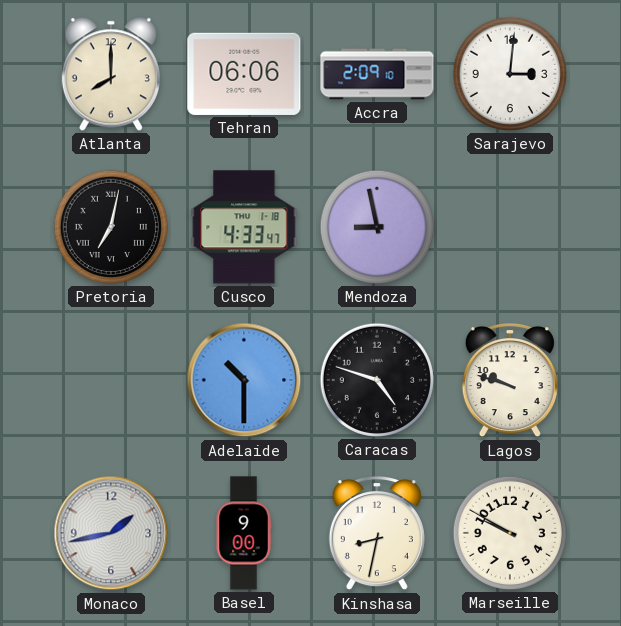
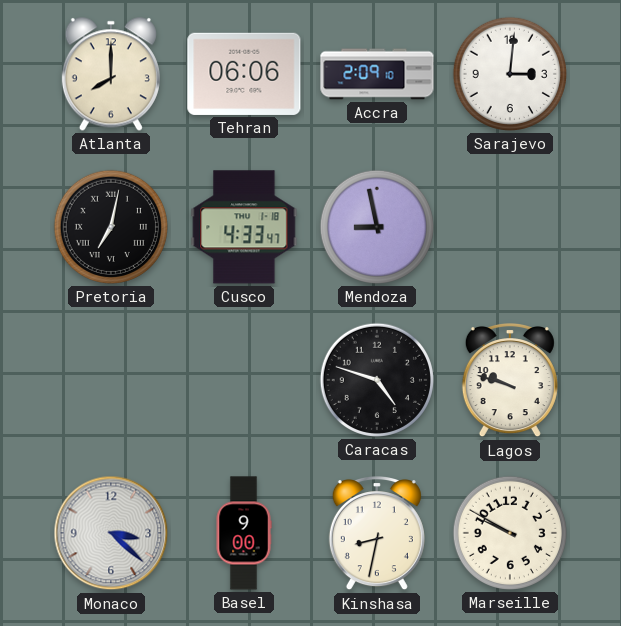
Adelaide: 10:30 -> none
Monaco: 1:43 -> 3:22
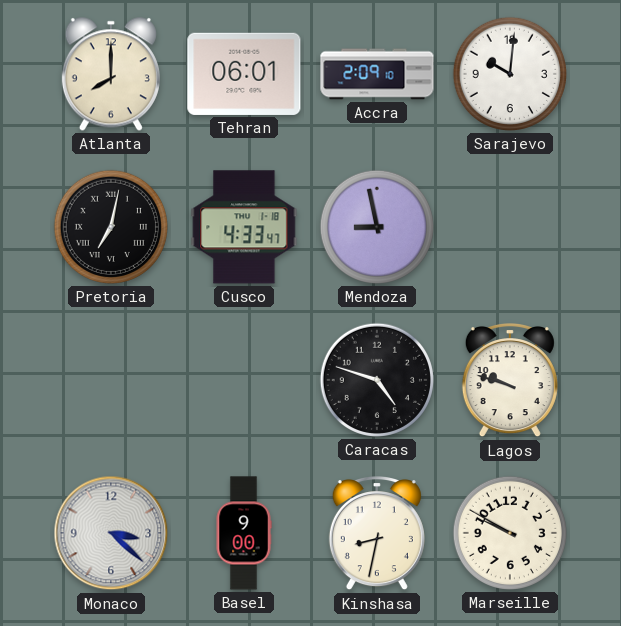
Tehran: 06:06 -> 06:01
Sarajevo: 3:01 -> 10:01
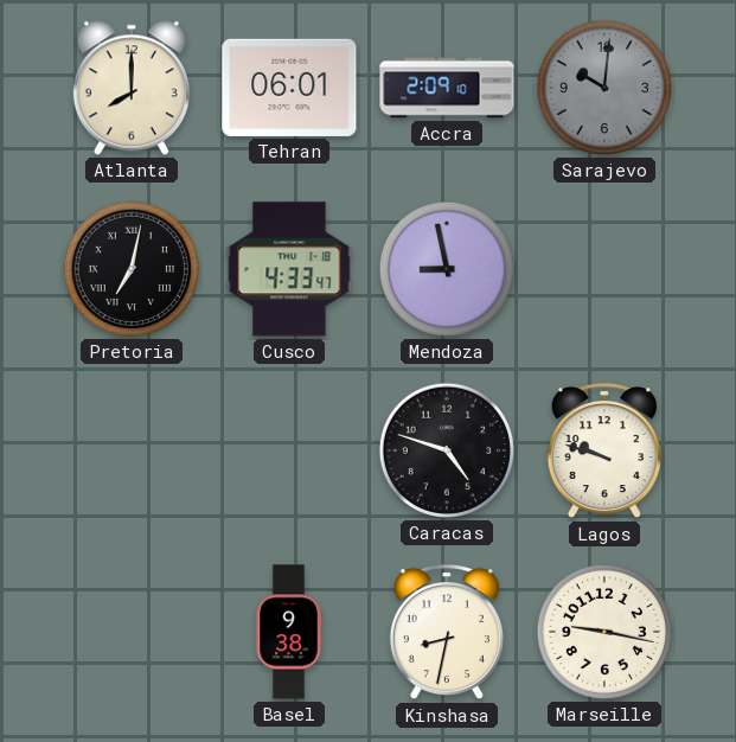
Sarajevo dial: white -> grey
Monaco: 3:22 -> none
Basel: 9:00 -> 9:38
Marseille: 9:50 -> 9:17
